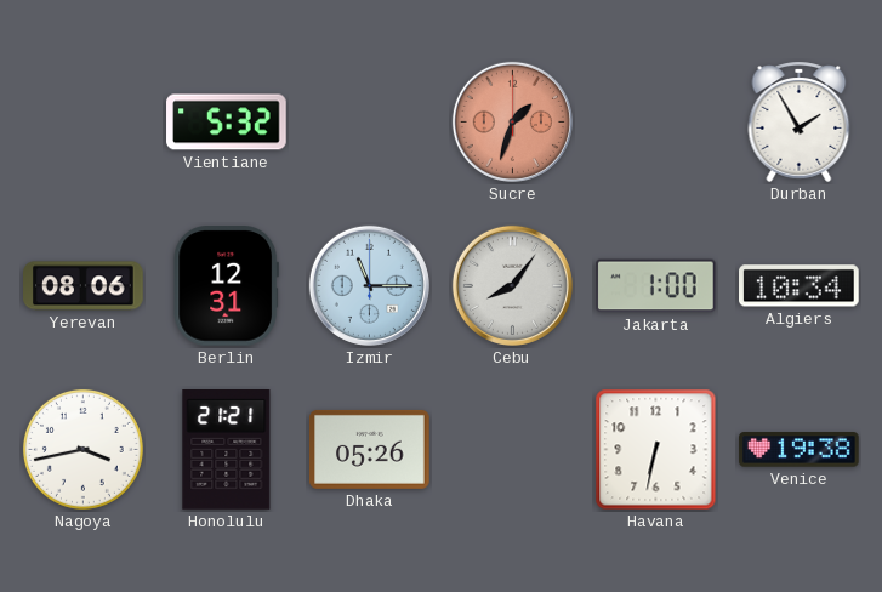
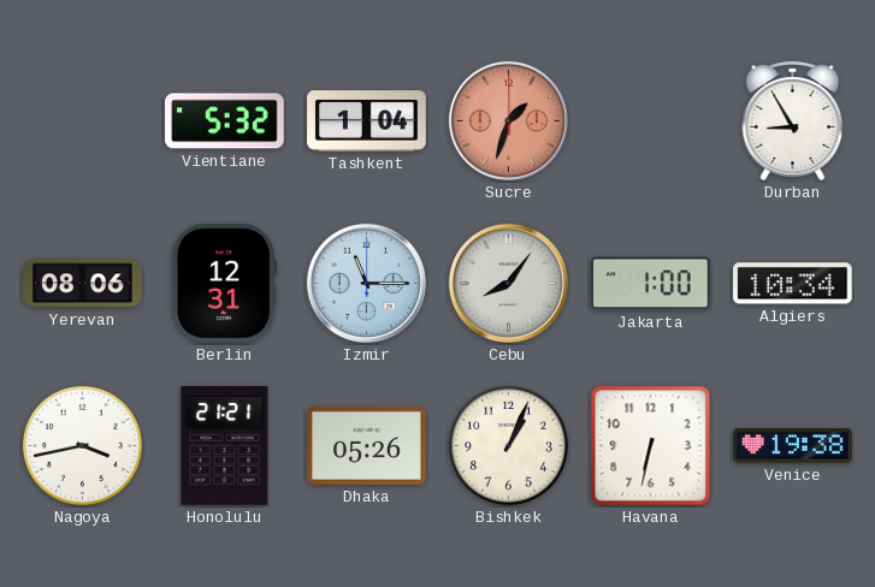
Tashkent: none -> 1:04
Durban: 1:55 -> 8:55
Bishkek: none -> 1:04
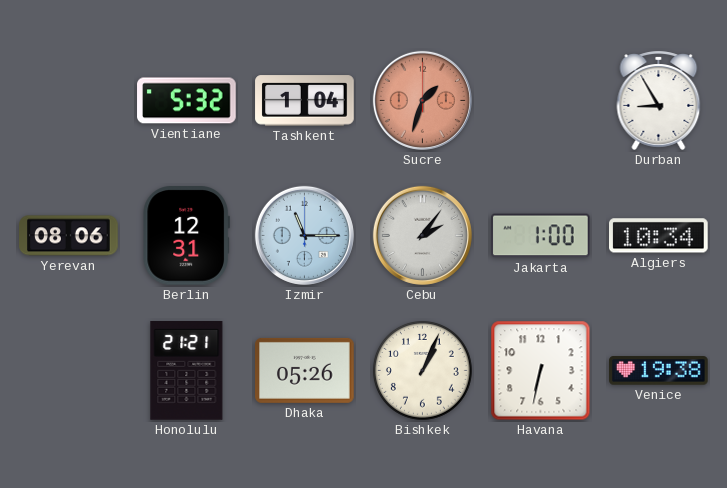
Cebu: 8:06 -> 2:06
Nagoya: 3:43 -> none
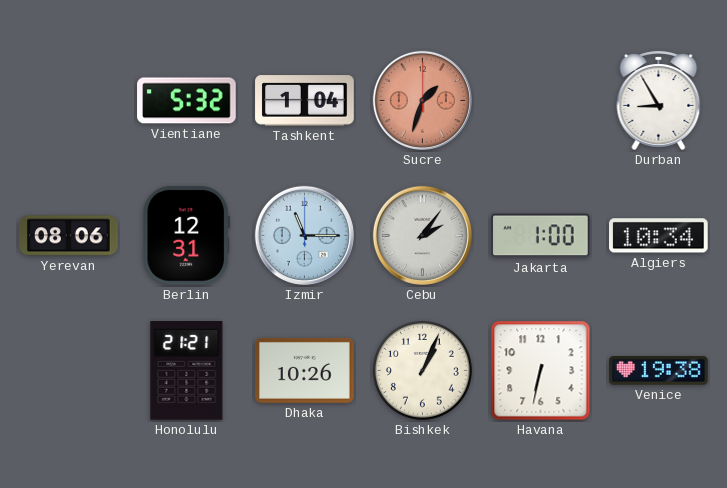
Dhaka: 05:26 -> 10:26
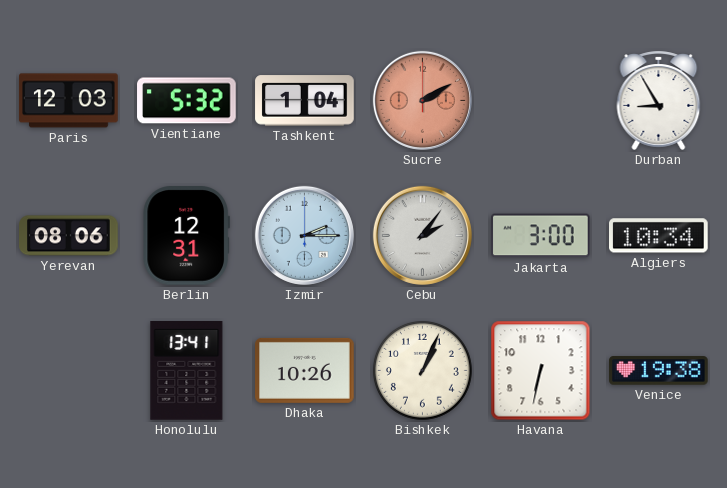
Paris: none -> 12:03
Sucre: 1:33 -> 2:10
Izmir: 11:15 -> 2:15
Jakarta: 1:00 -> 3:00
Honolulu: 21:21 -> 13:41
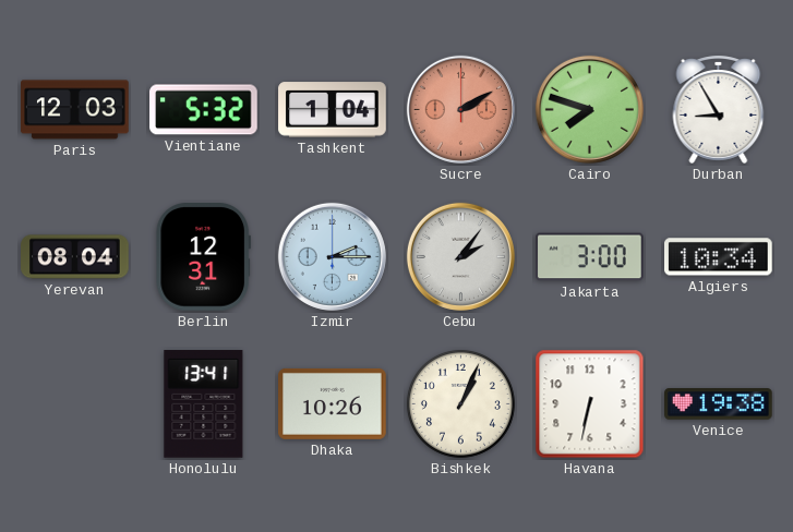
Cairo: none -> 7:48
Yerevan: 08:06 -> 08:04
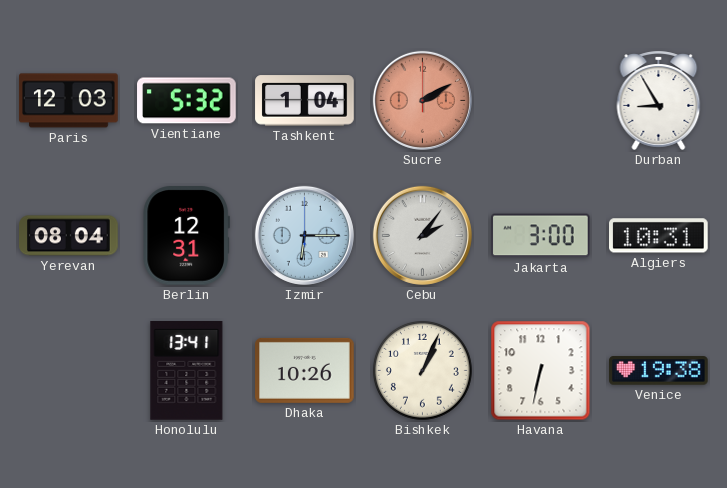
Cairo: 7:48 -> none
Izmir: 2:15 -> 6:15
Algiers: 10:34 -> 10:31
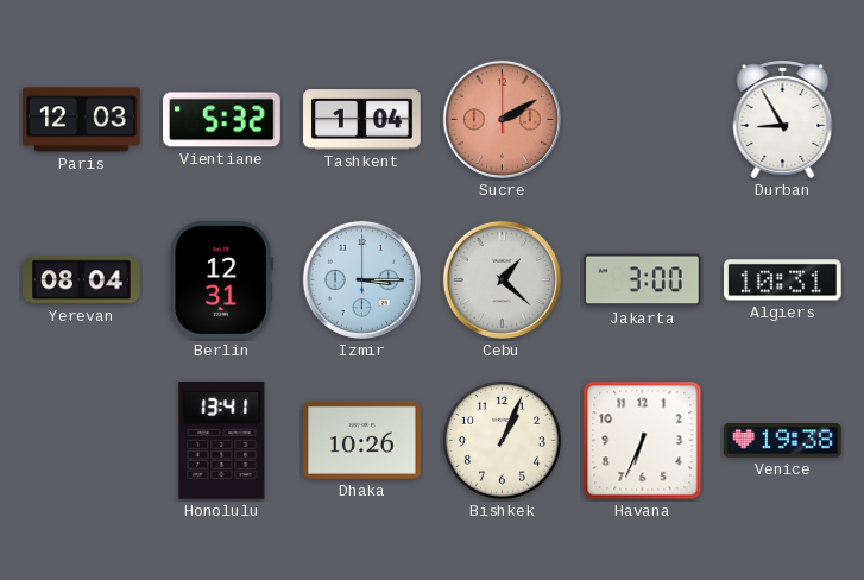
Izmir: 6:15 -> 3:15
Cebu: 2:06 -> 1:22
Havana: 6:32 -> 6:34
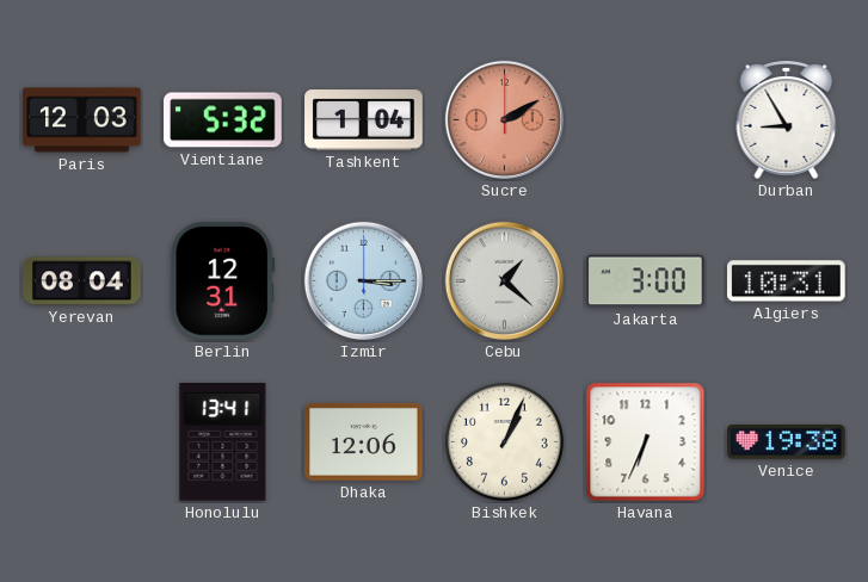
Dhaka: 10:26 -> 12:06
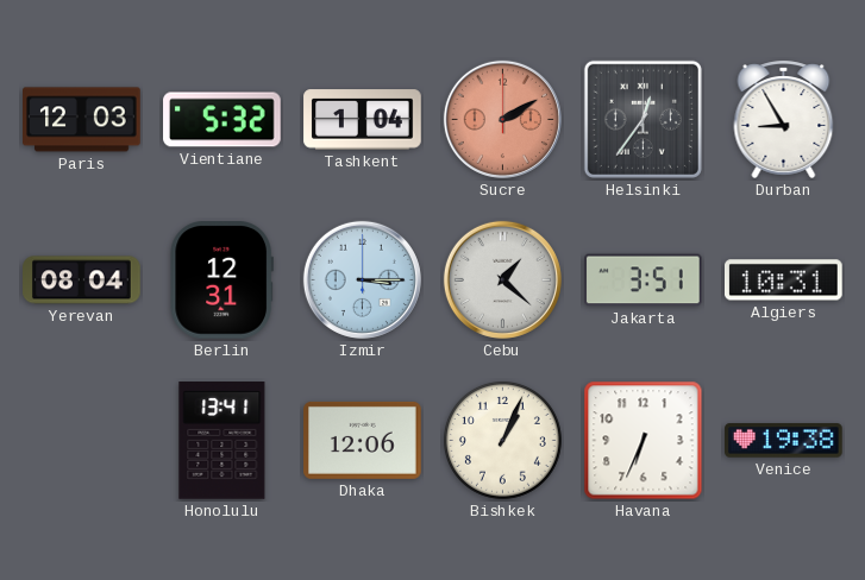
Helsinki: none -> 12:36
Jakarta: 3:00 -> 3:51
